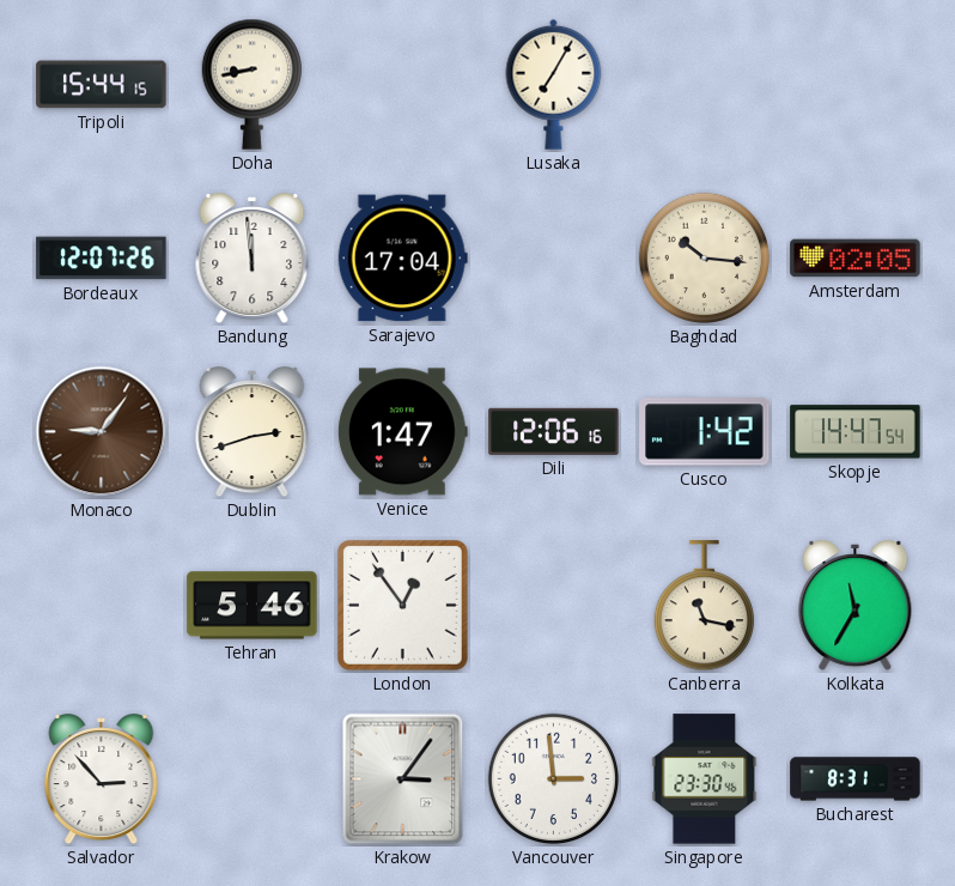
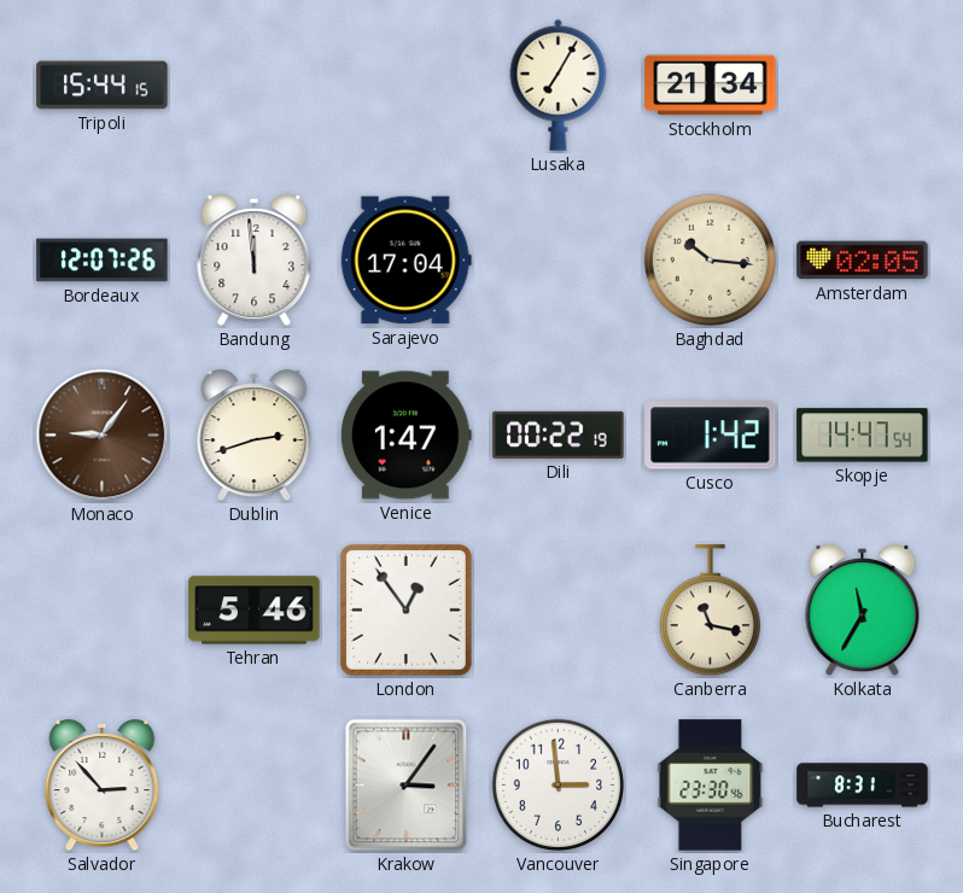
Doha: 8:43 -> none
Stockholm: none -> 21:34
Dili: 12:06 -> 00:22
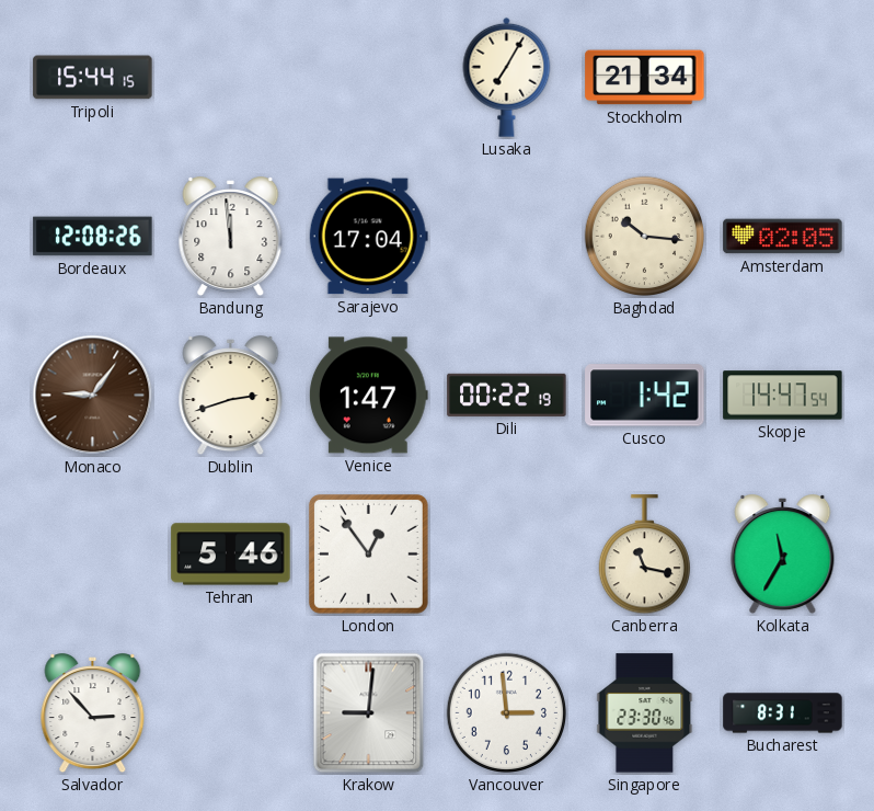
Bordeaux: 12:07 -> 12:08
Krakow: 3:06 -> 9:01
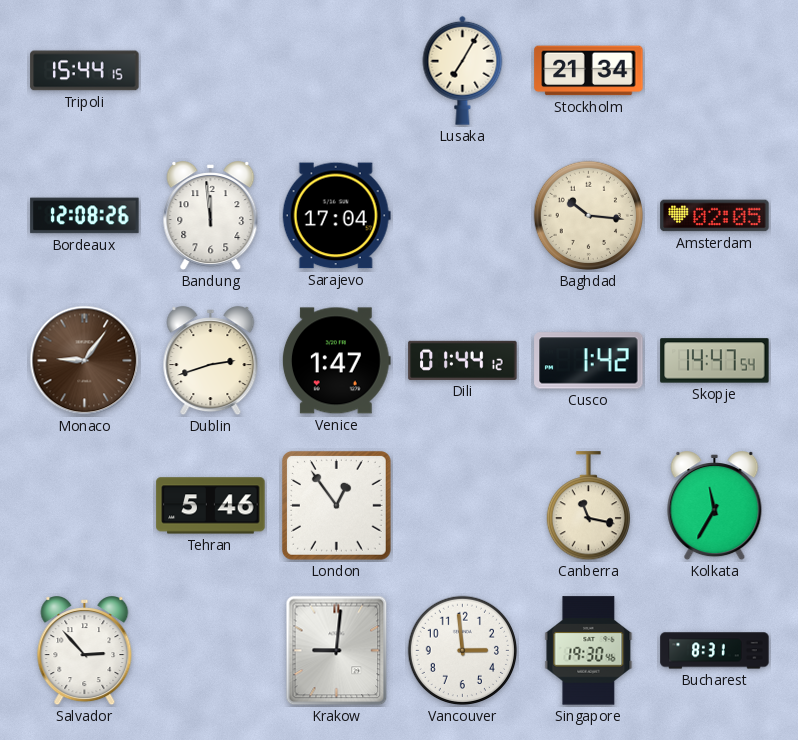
Dili: 00:22 -> 01:44
Singapore: 23:30 -> 19:30
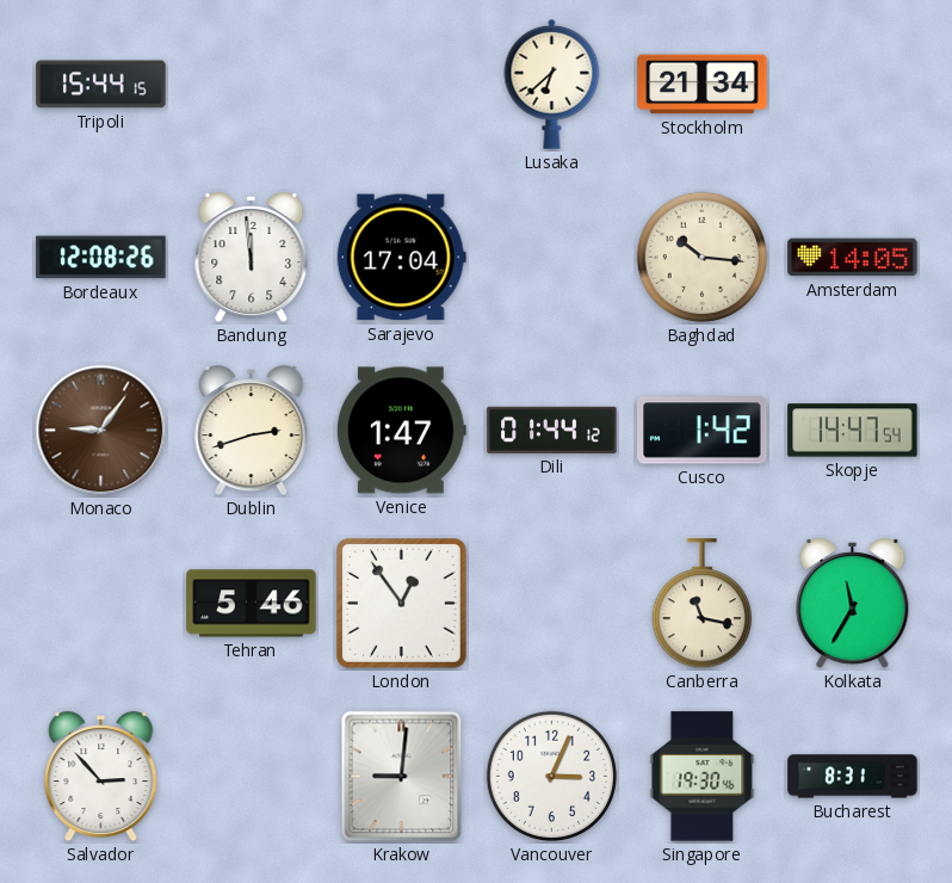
Lusaka: 7:05 -> 6:38
Amsterdam: 02:05 -> 14:05
Vancouver: 2:59 -> 3:04
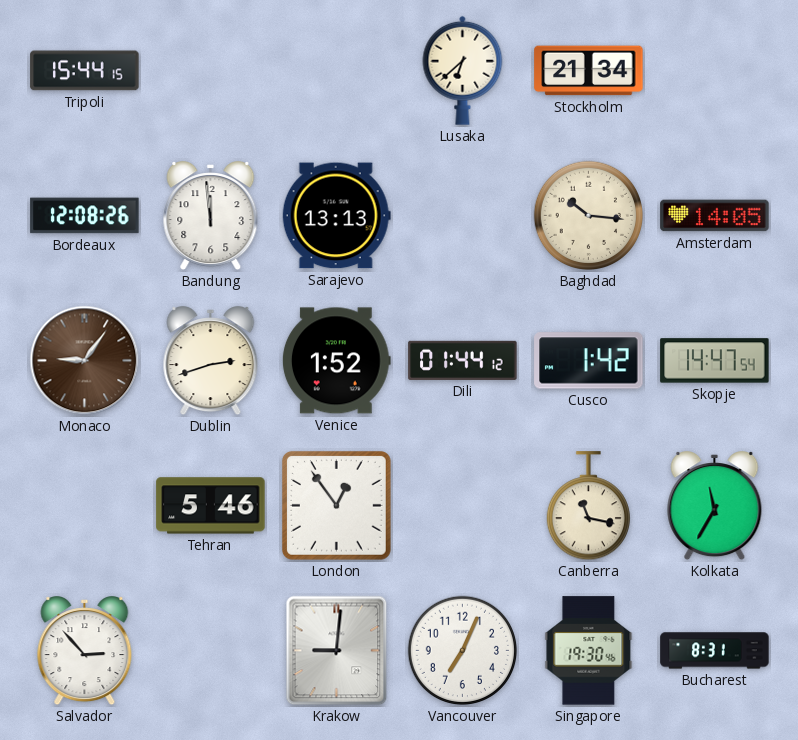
Sarajevo: 17:04 -> 13:13
Venice: 1:47 -> 1:52
Vancouver: 3:04 -> 7:04
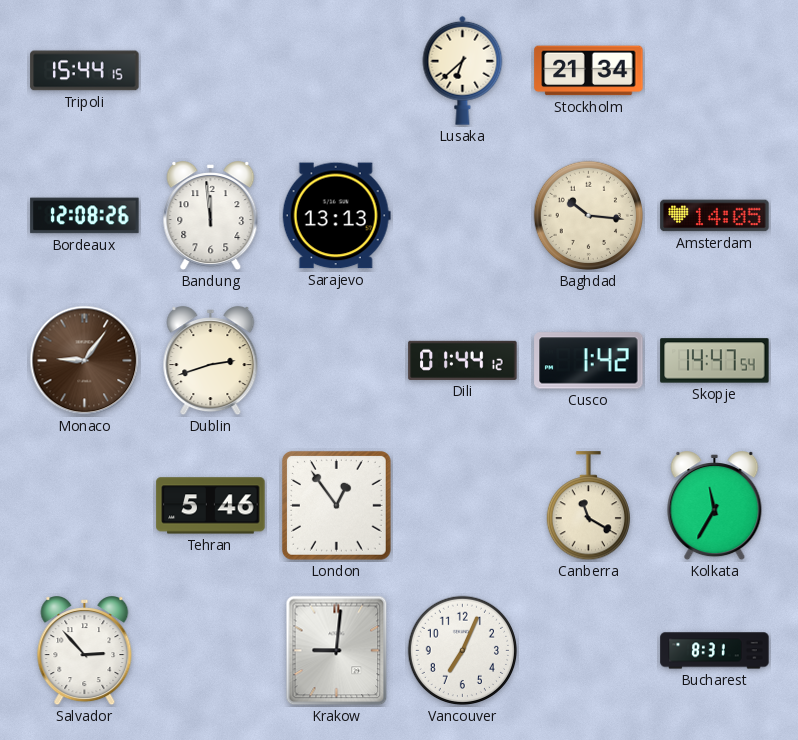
Venice: 1:52 -> none
Canberra: 11:17 -> 11:20
Singapore: 19:30 -> none
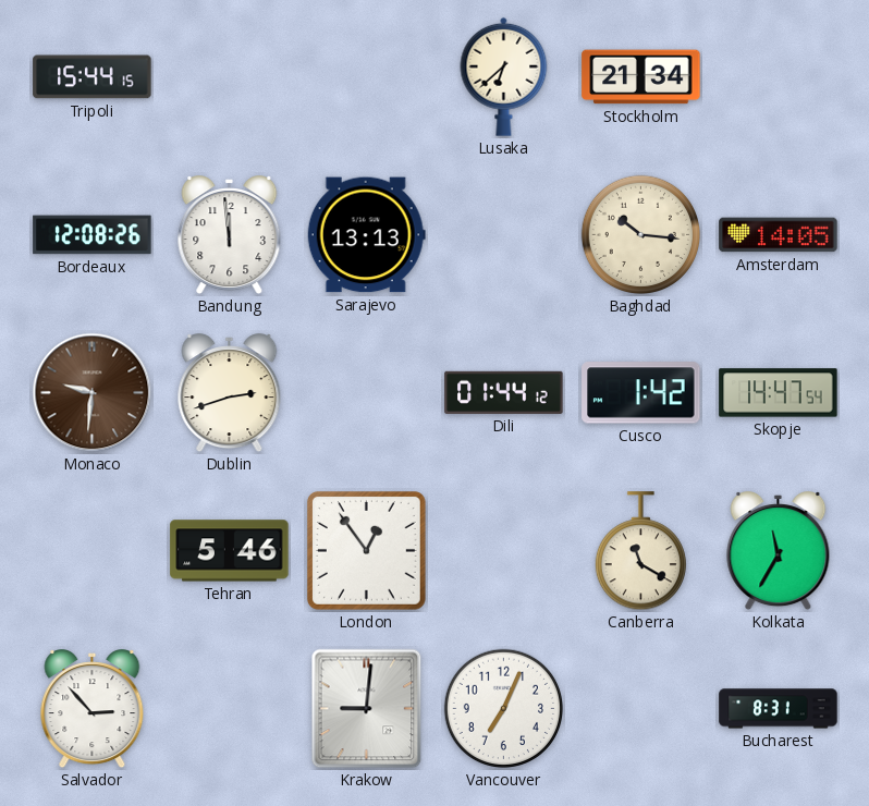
Monaco: 9:06 -> 9:31
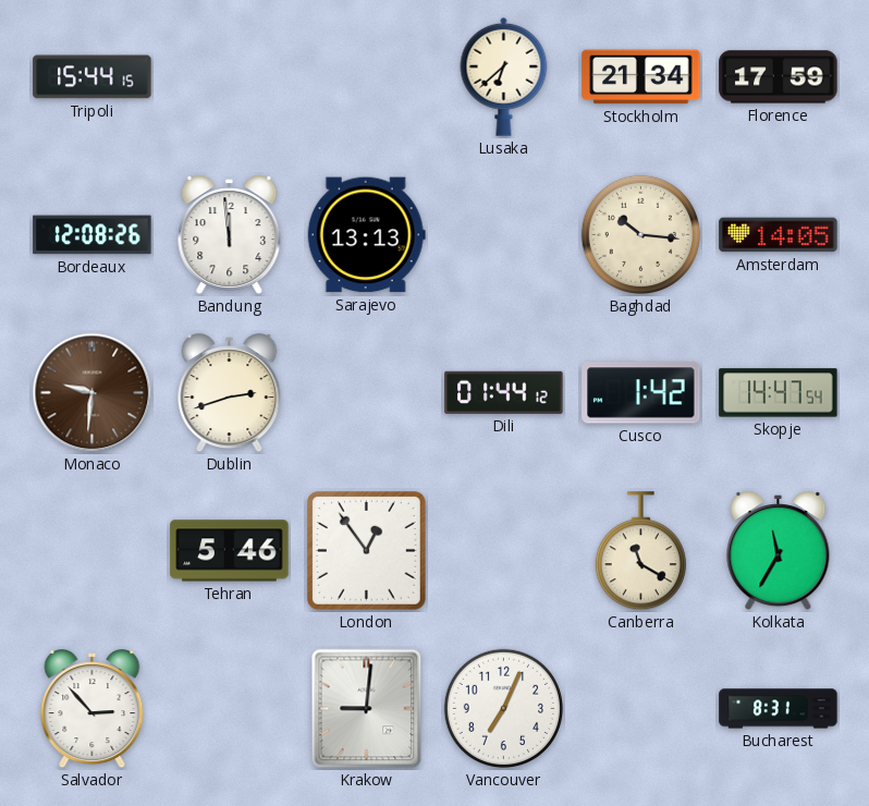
Florence: none -> 17:59
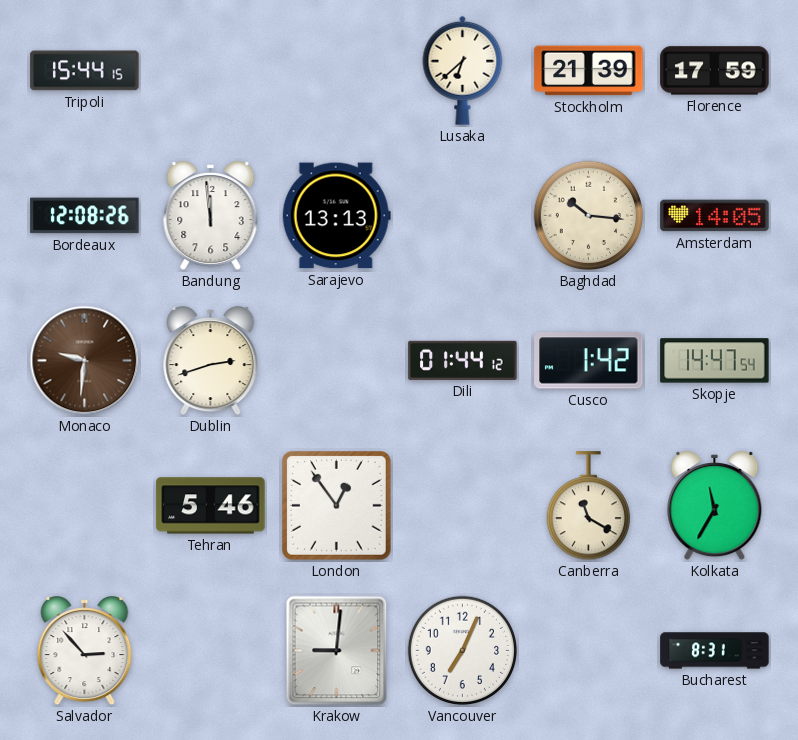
Stockholm: 21:34 -> 21:39
